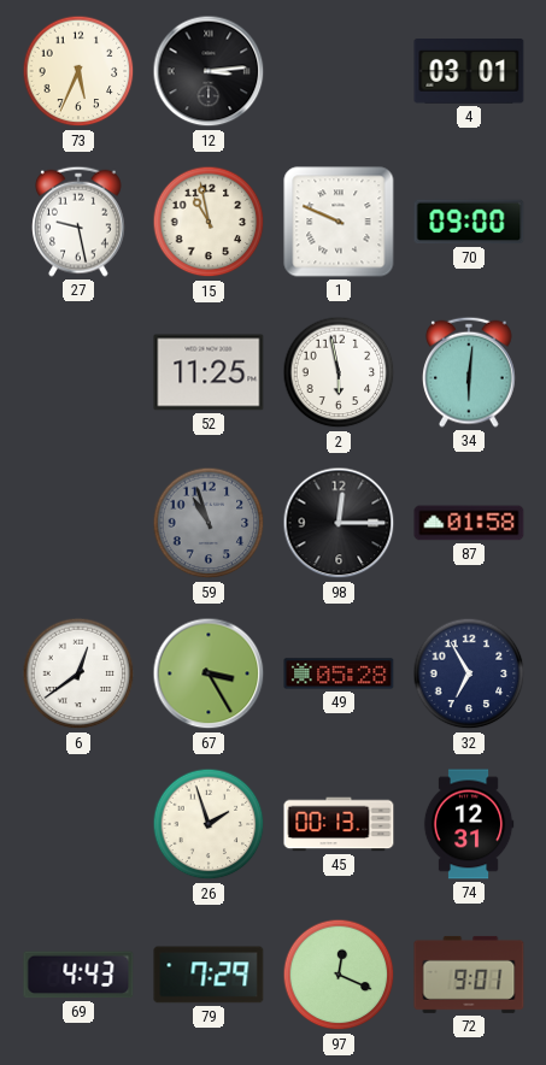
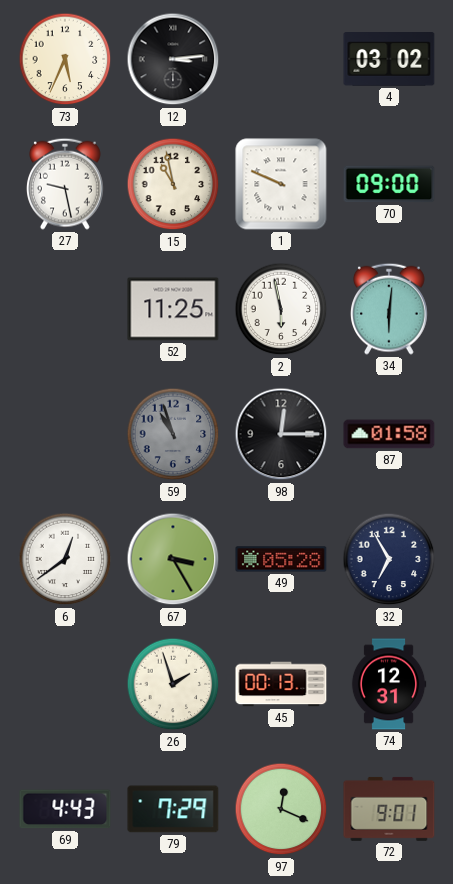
4: 03:01 -> 03:02
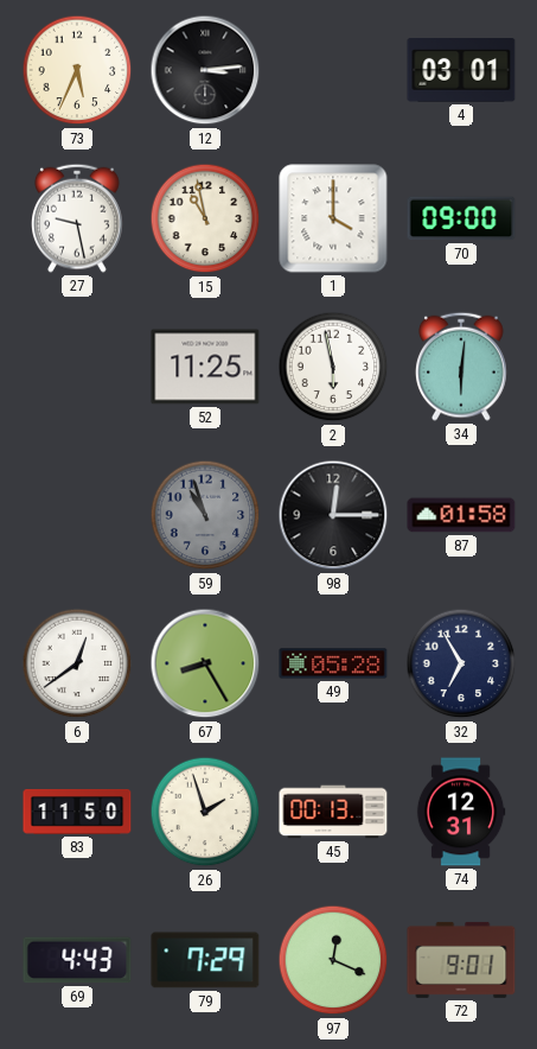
4: 03:02 -> 03:01
1: 9:49 -> 4:00
67: 3:25 -> 8:25
83: none -> 11:50
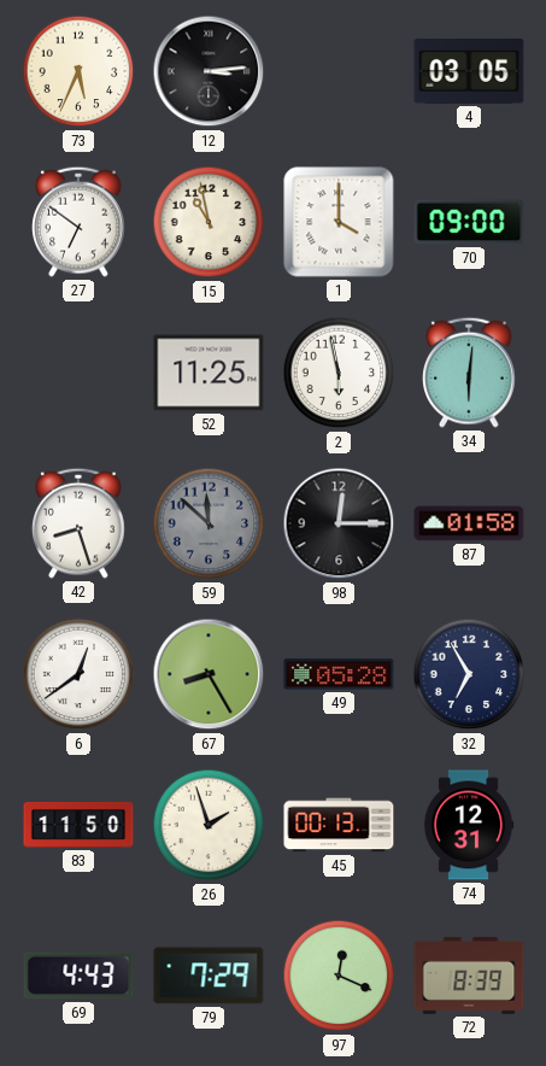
4: 03:01 -> 03:05
27: 9:28 -> 6:51
42: none -> 8:27
59: 10:57 -> 11:52
72: 9:01 -> 8:39
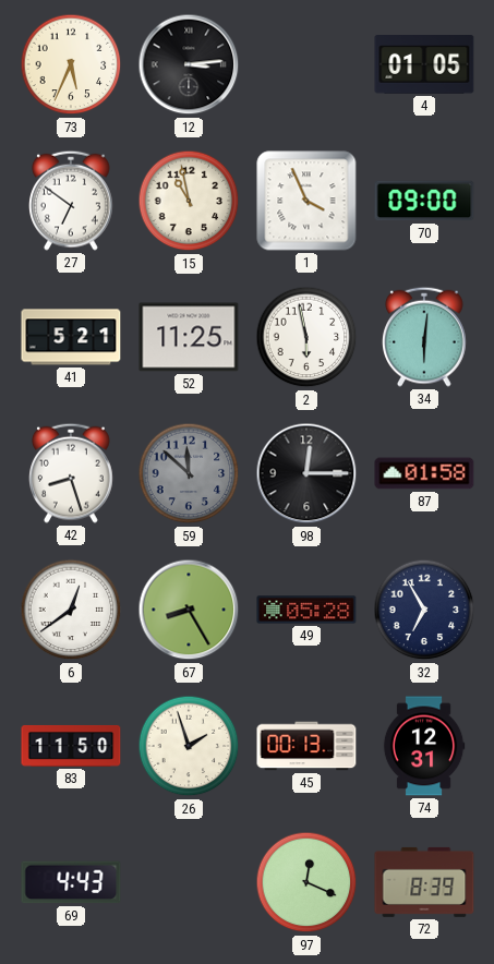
4: 03:05 -> 01:05
1: 4:00 -> 3:56
41: none -> 5:21
79: 7:29 -> none
